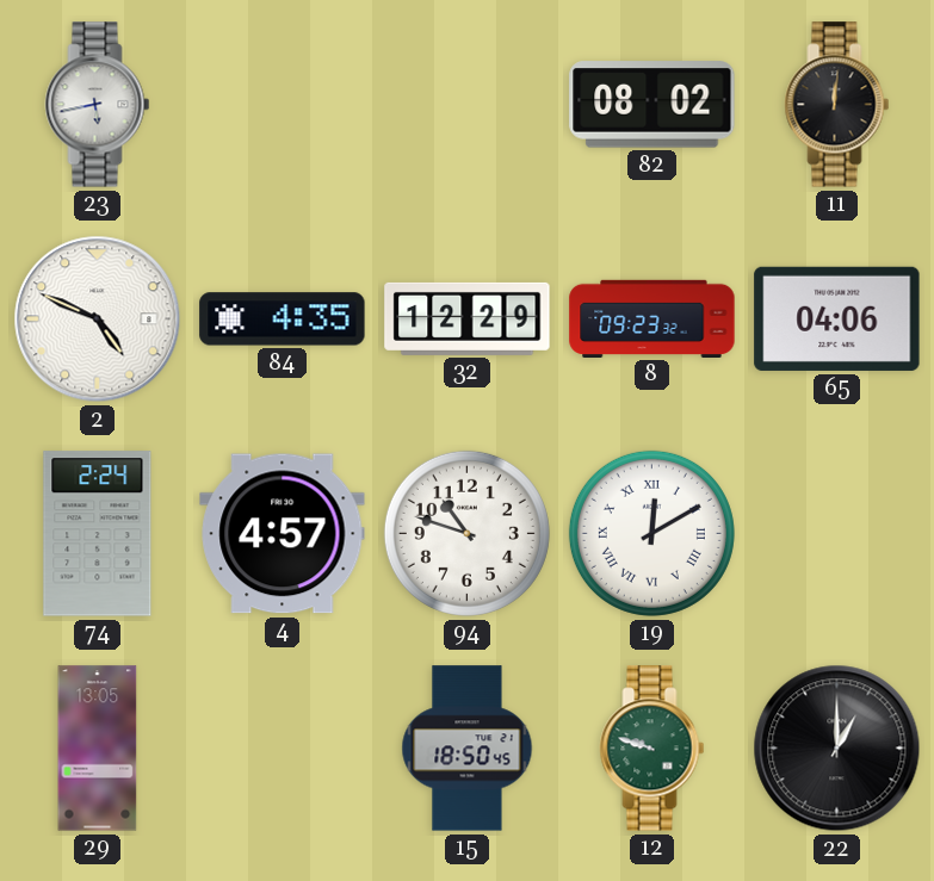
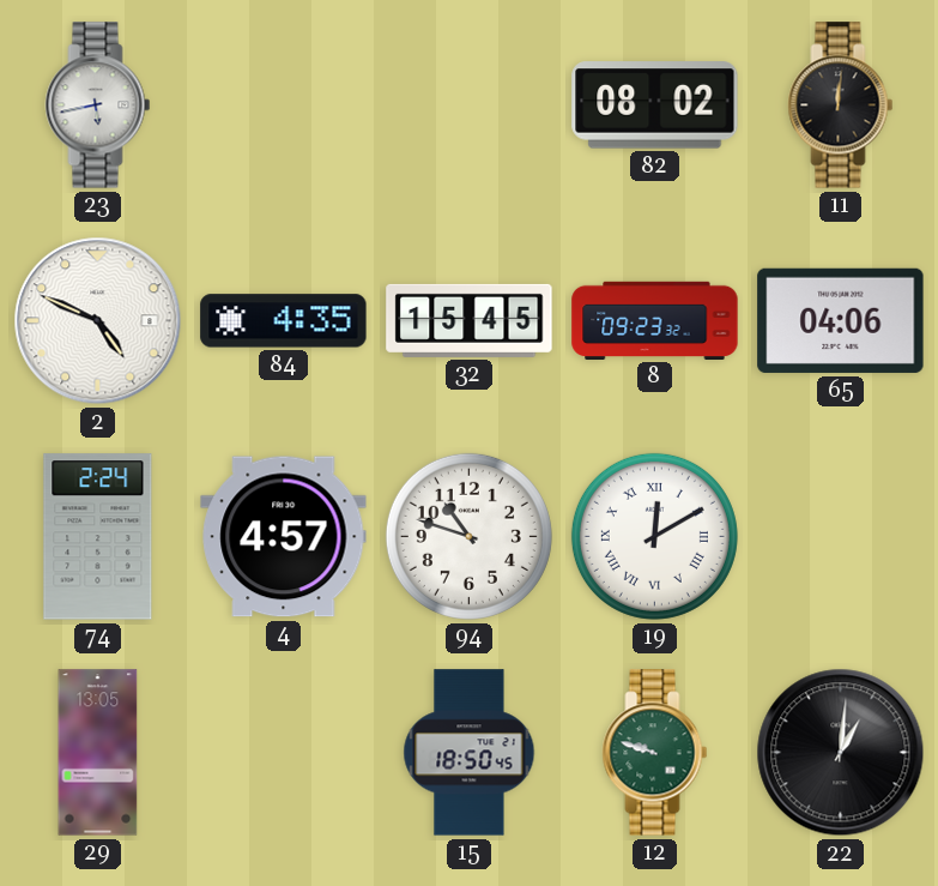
32: 12:29 -> 15:45
22: 1:00 -> 1:01
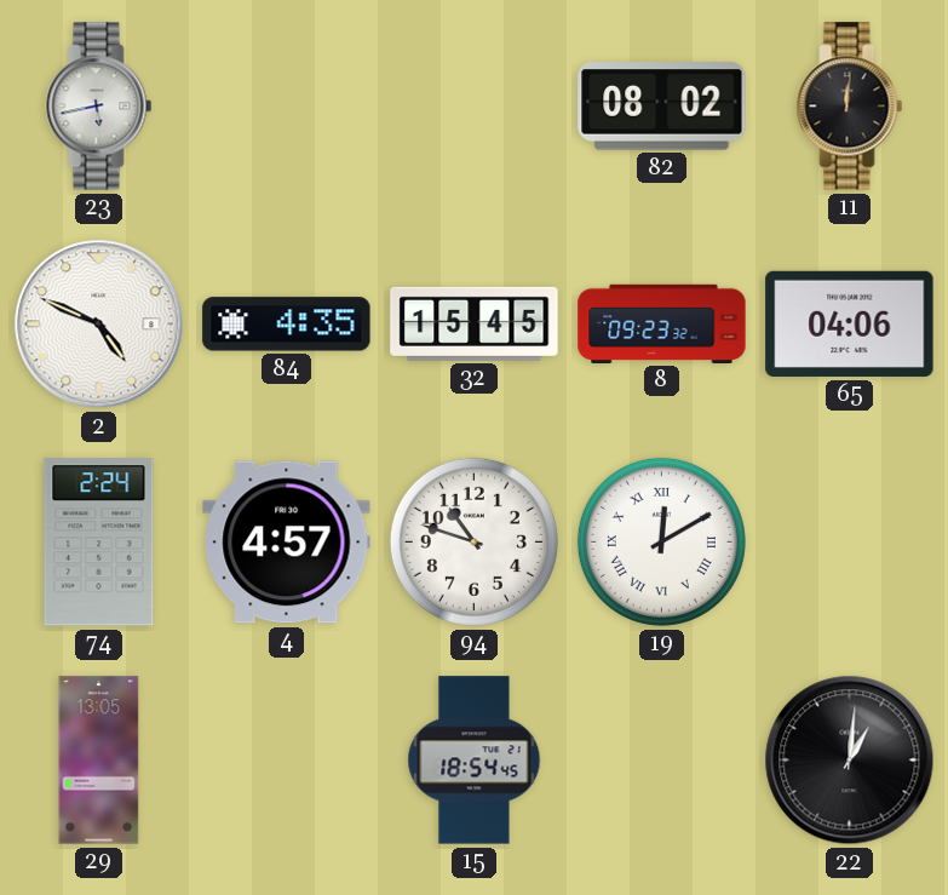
15: 18:50 -> 18:54
12: 9:48 -> none
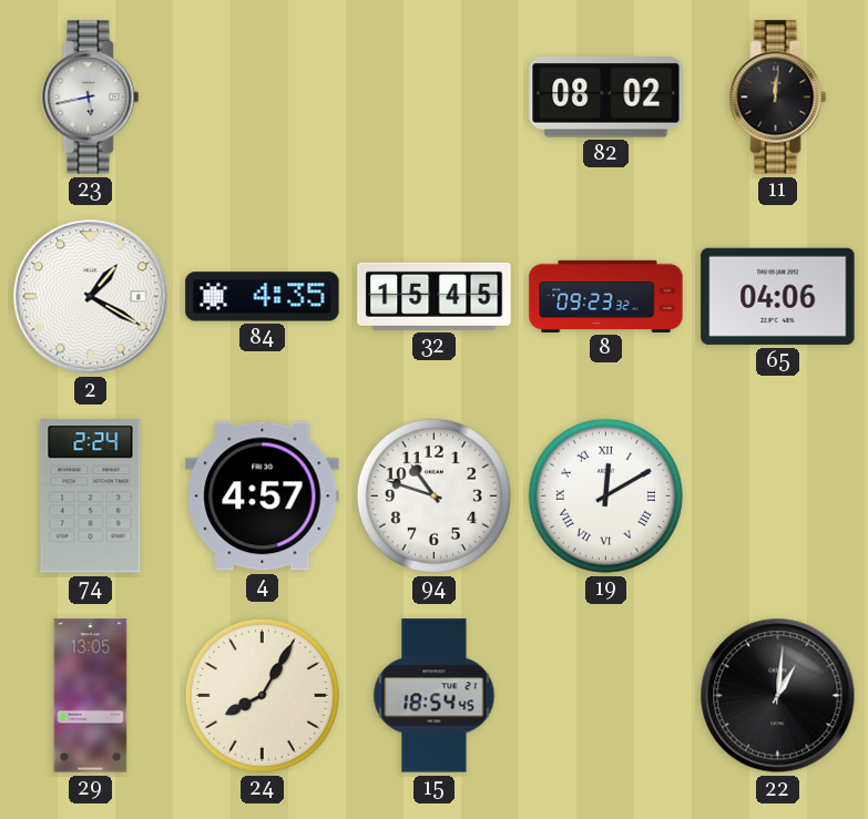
2: 4:49 -> 1:20
24: none -> 8:05
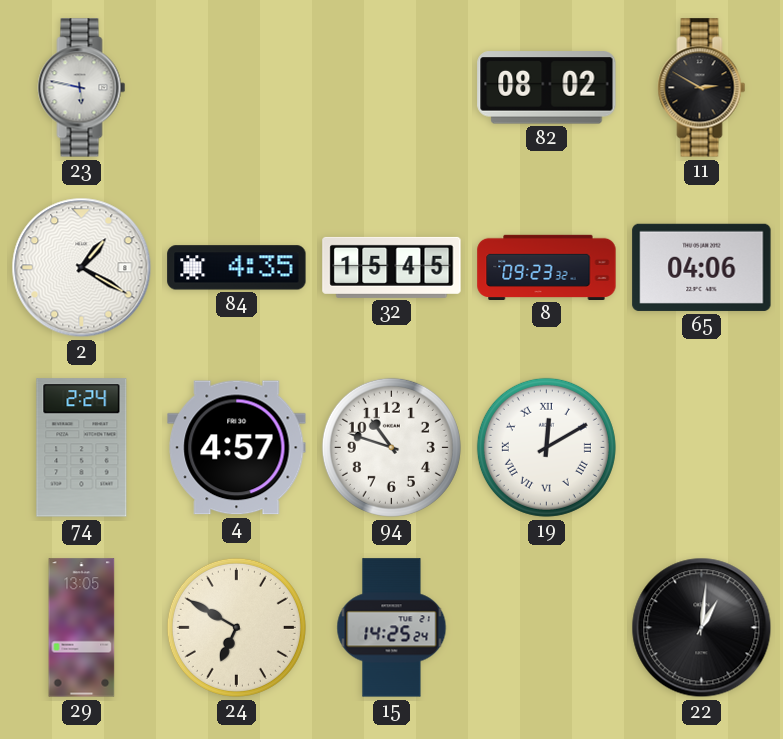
23: 5:43 -> 5:47
11: 12:01 -> 2:50
24: 8:05 -> 6:50
15: 18:54 -> 14:25
